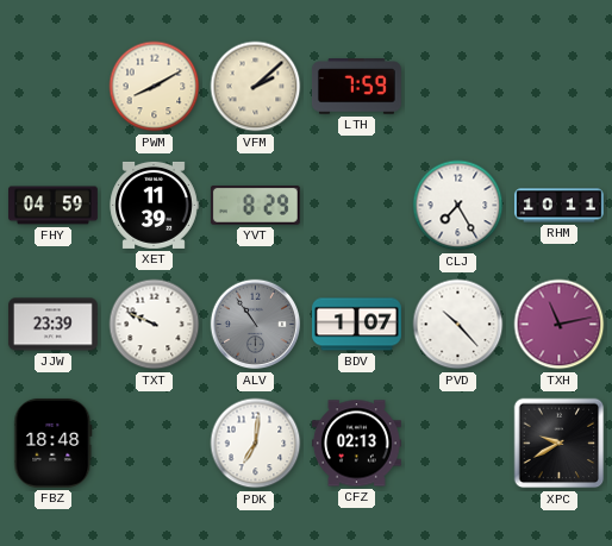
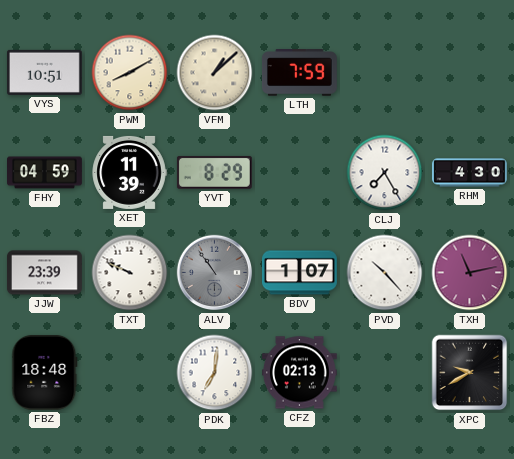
VYS: none -> 10:51
VFM: 2:08 -> 1:08
RHM: 10:11 -> 4:30
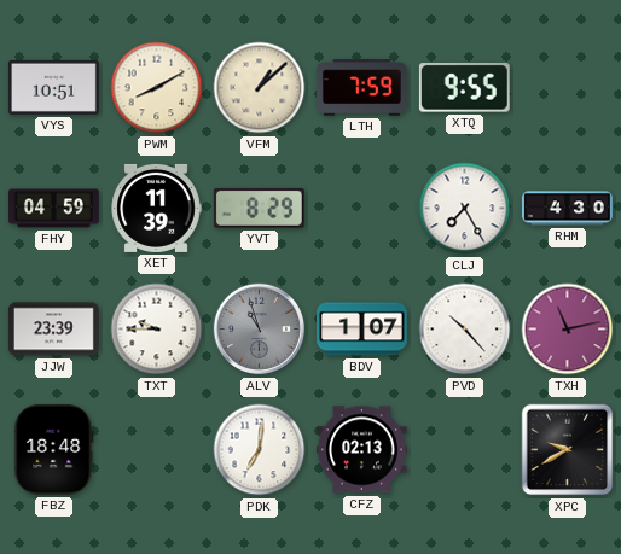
XTQ: none -> 9:55
TXT: 9:49 -> 9:45
ALV: 10:54 -> 10:57
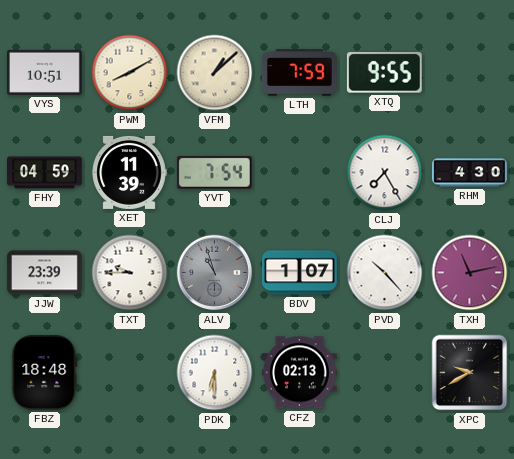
YVT: 8:29 -> 7:54
PDK: 7:01 -> 6:30
